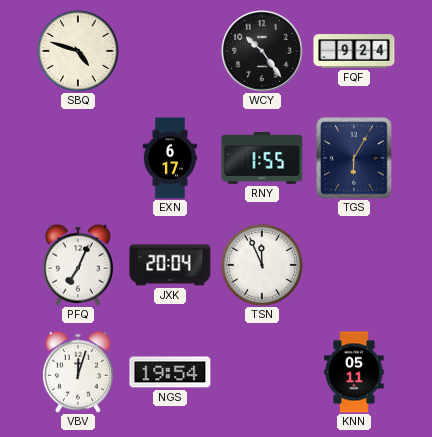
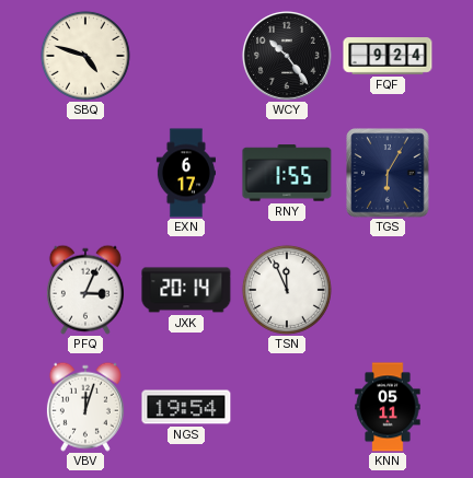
PFQ: 7:04 -> 3:04
JXK: 20:04 -> 20:14
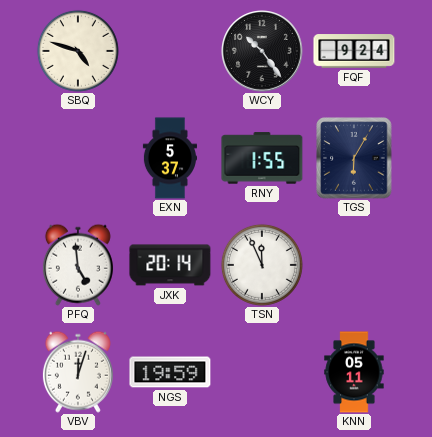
EXN: 6:17 -> 5:37
PFQ: 3:04 -> 4:59
NGS: 19:54 -> 19:59
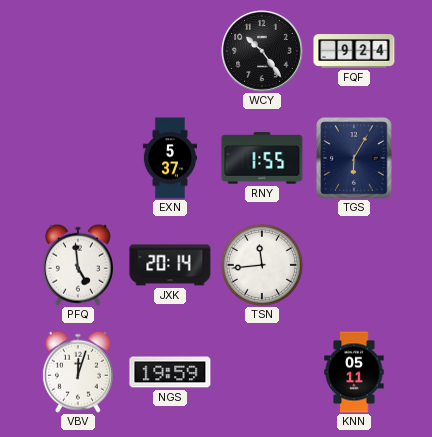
SBQ: 4:48 -> none
TSN: 11:56 -> 11:44
